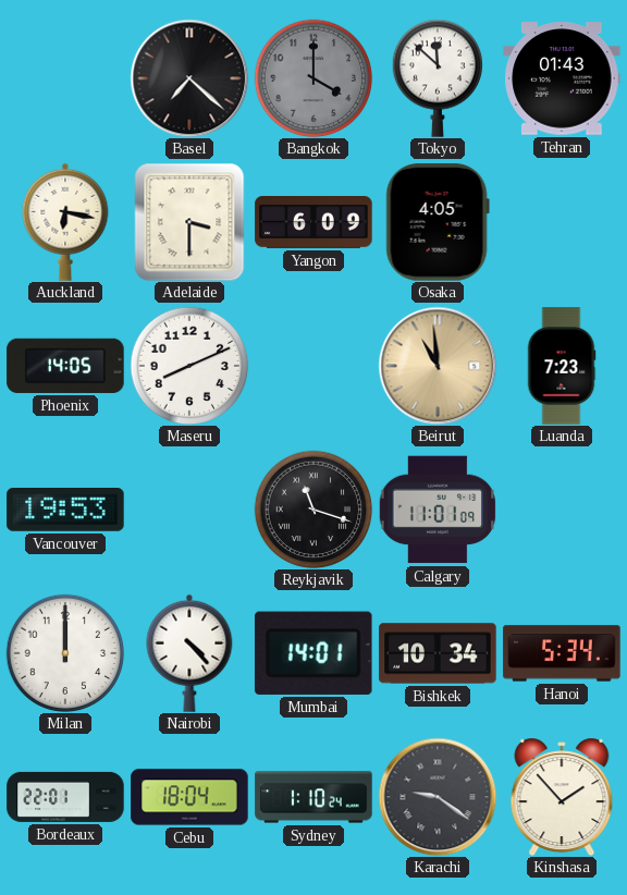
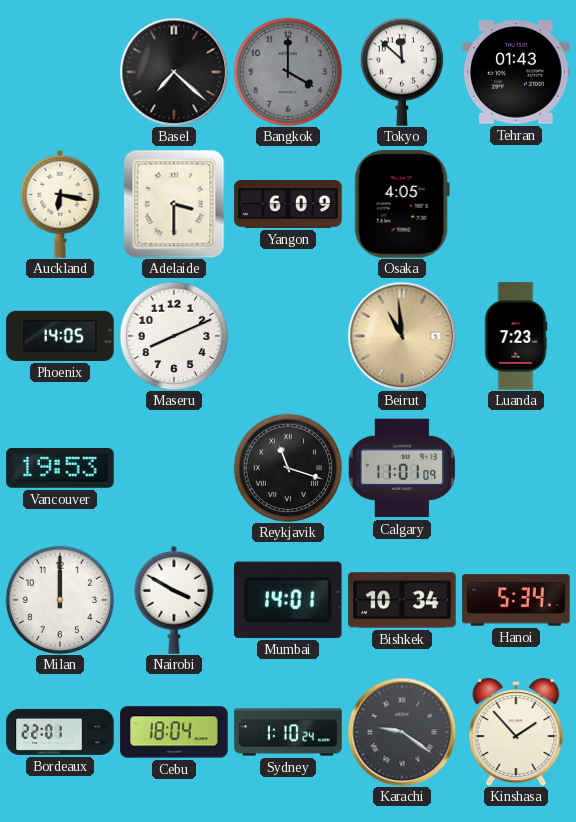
Nairobi: 4:23 -> 3:50
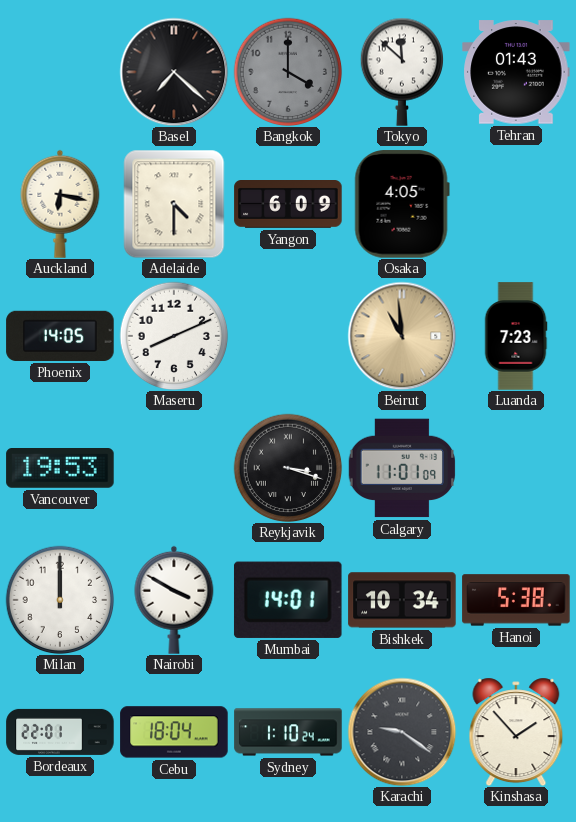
Adelaide: 3:30 -> 4:30
Reykjavik: 11:18 -> 3:18
Hanoi: 5:34 -> 5:38
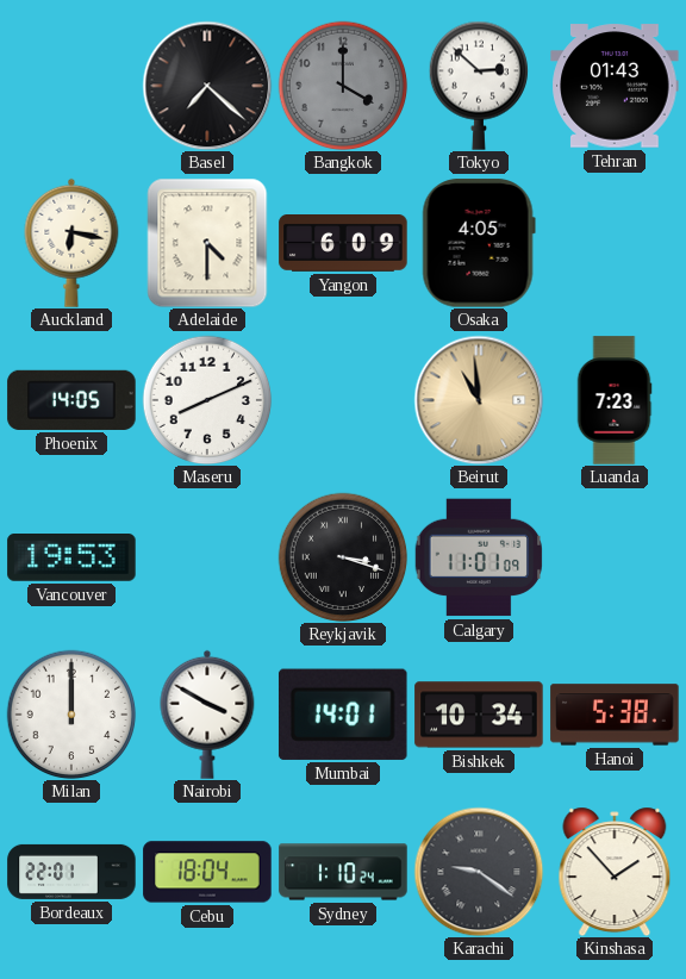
Tokyo: 11:52 -> 2:52
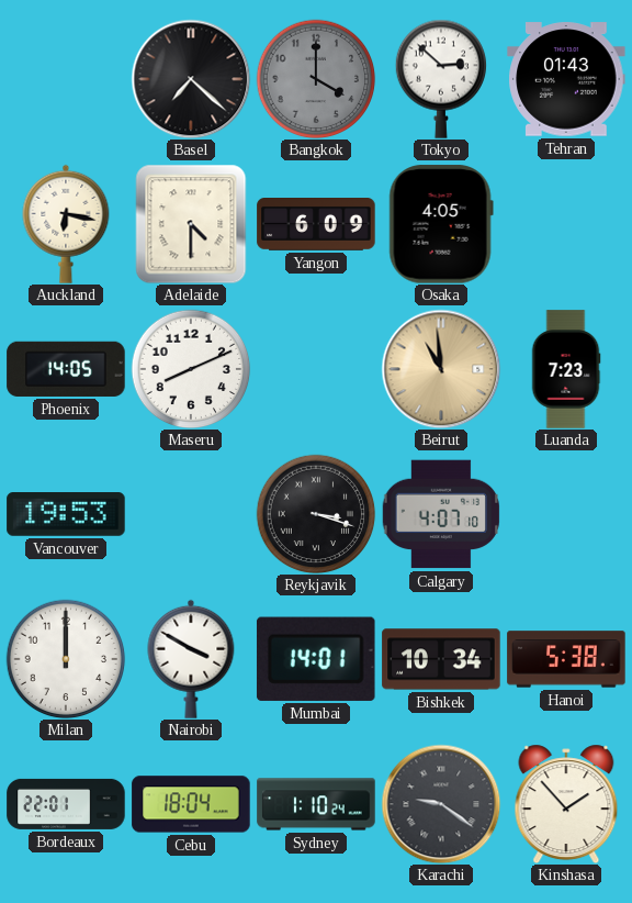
Calgary: 11:01 -> 4:07
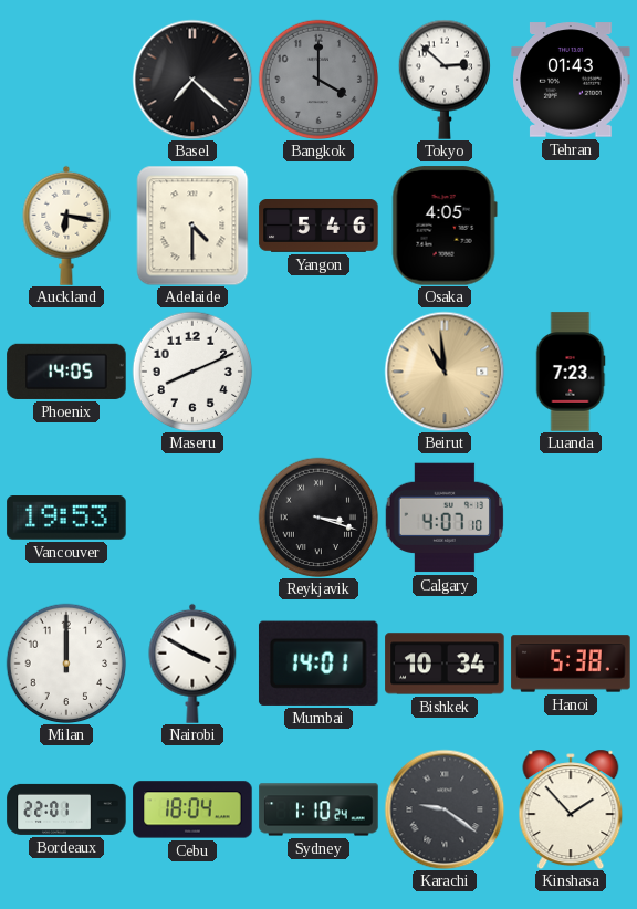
Yangon: 6:09 -> 5:46
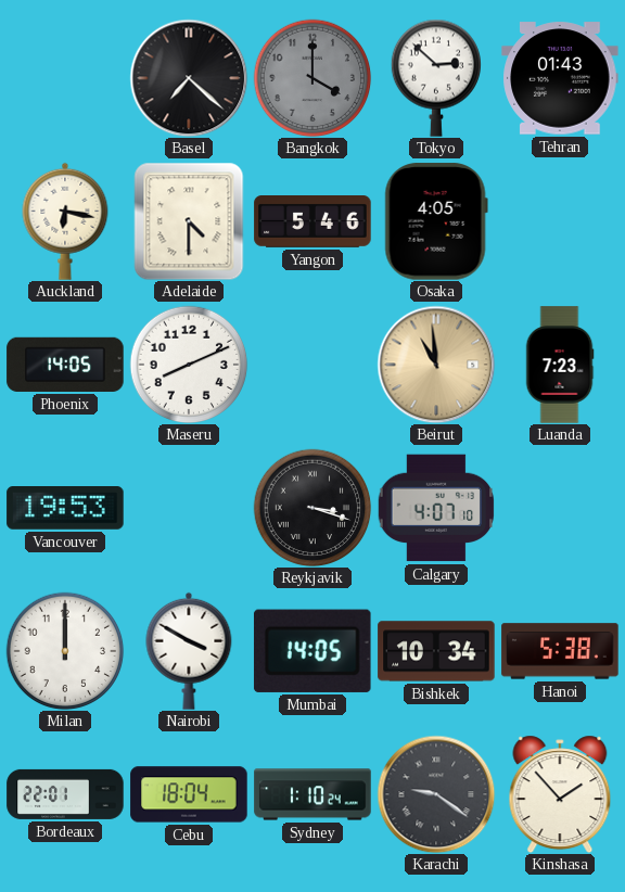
Mumbai: 14:01 -> 14:05
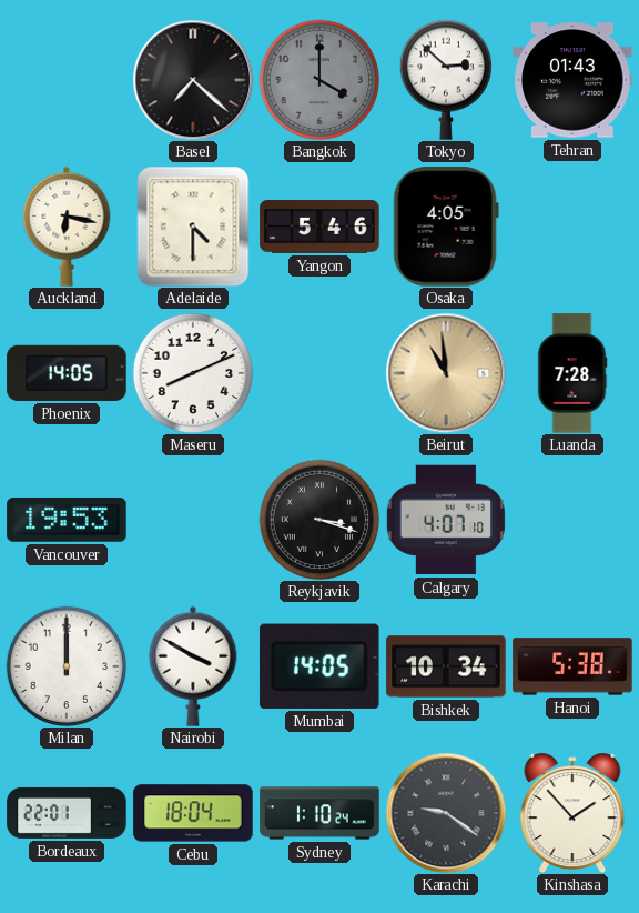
Luanda: 7:23 -> 7:28
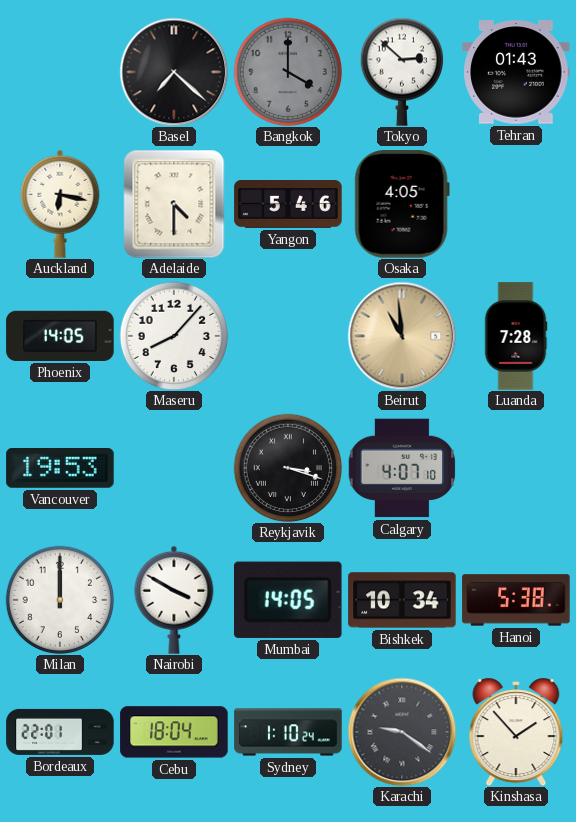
Maseru: 8:11 -> 8:07
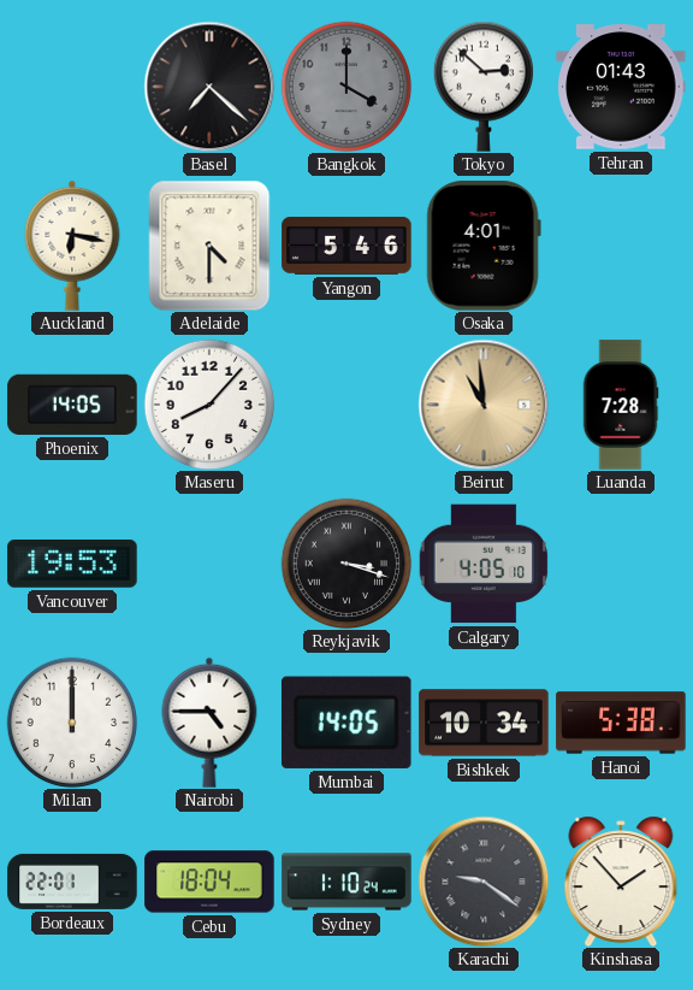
Osaka: 4:05 -> 4:01
Calgary: 4:07 -> 4:05
Nairobi: 3:50 -> 4:45
